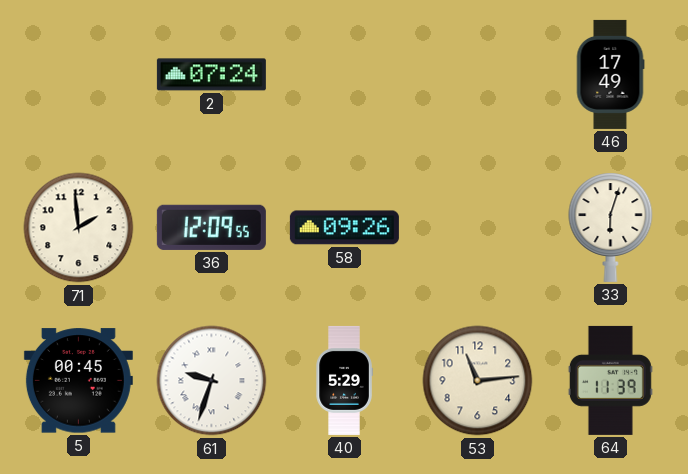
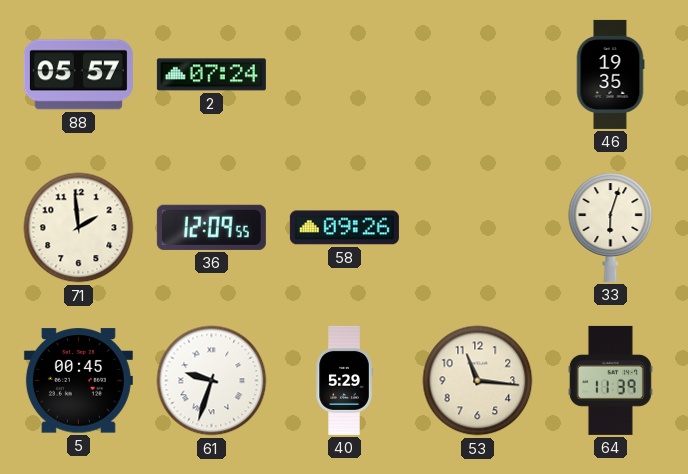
88: none -> 05:57
46: 17:49 -> 19:35
53: 11:14 -> 11:16
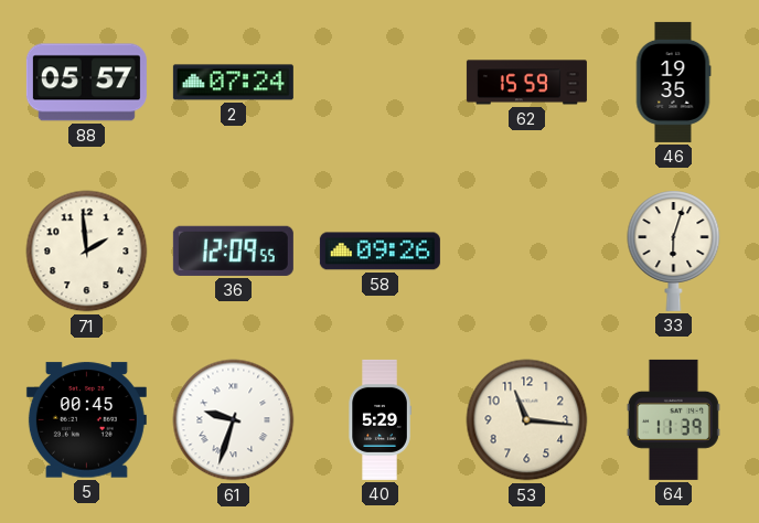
62: none -> 15:59
